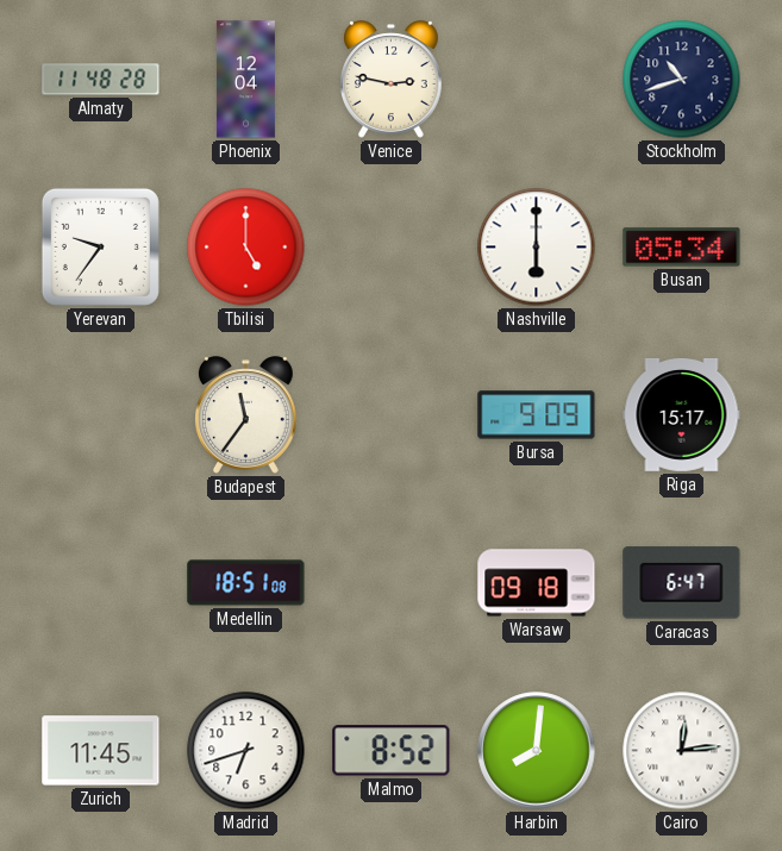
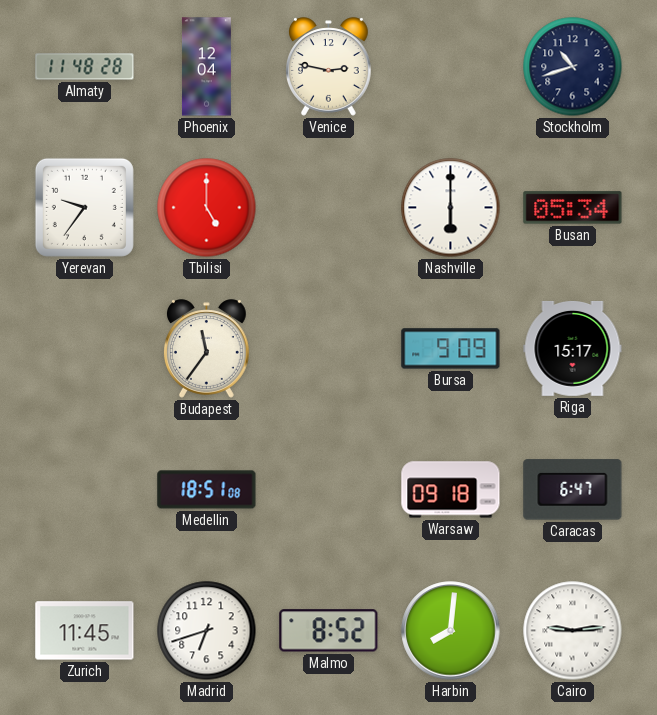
Cairo: 12:14 -> 9:14
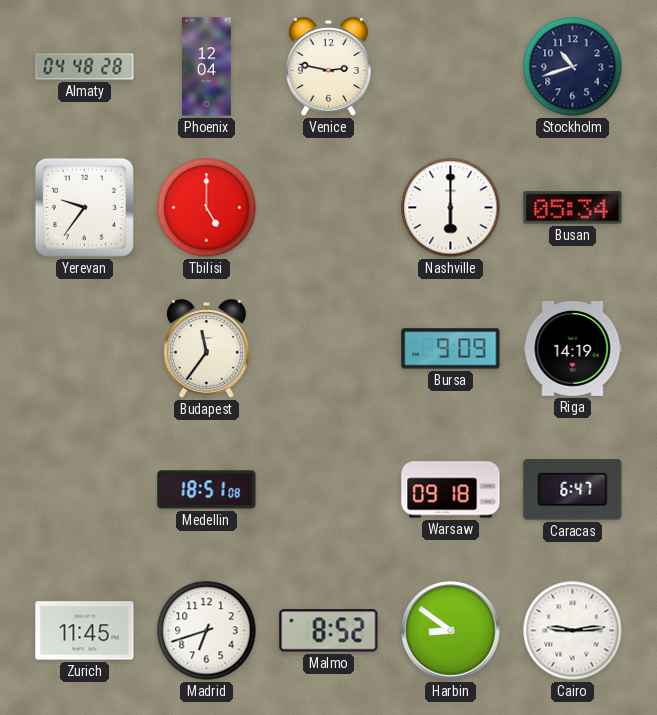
Almaty: 11:48 -> 04:48
Riga: 15:17 -> 14:19
Harbin: 8:01 -> 8:51
